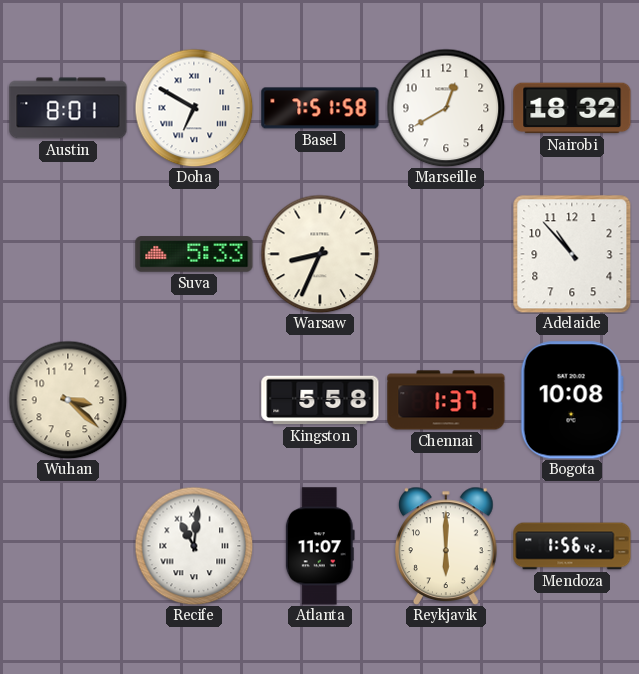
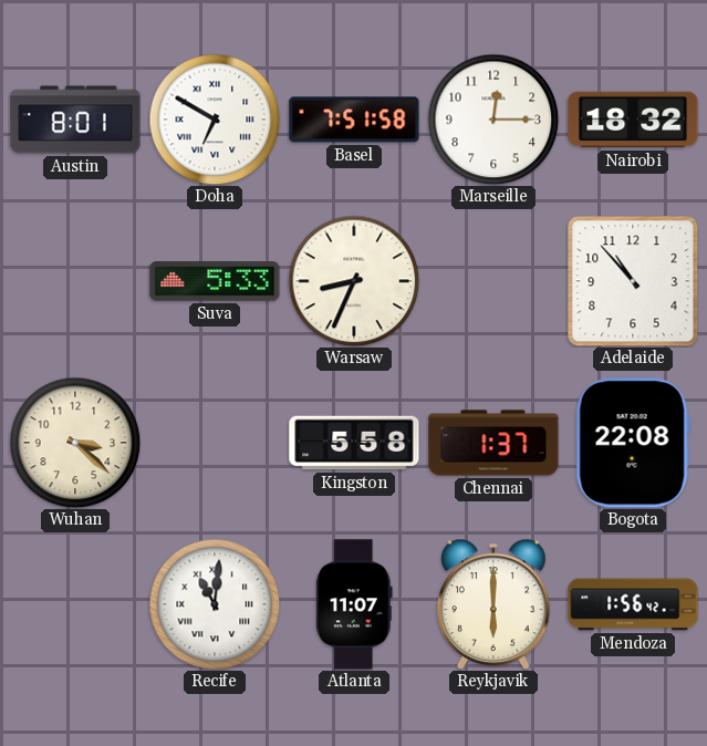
Marseille: 12:40 -> 12:15
Bogota: 10:08 -> 22:08
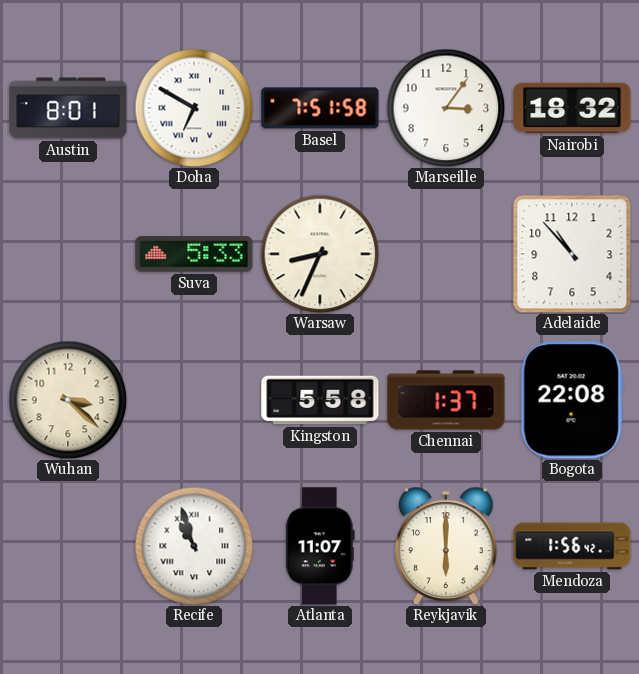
Marseille: 12:15 -> 3:06
Recife: 11:01 -> 10:57
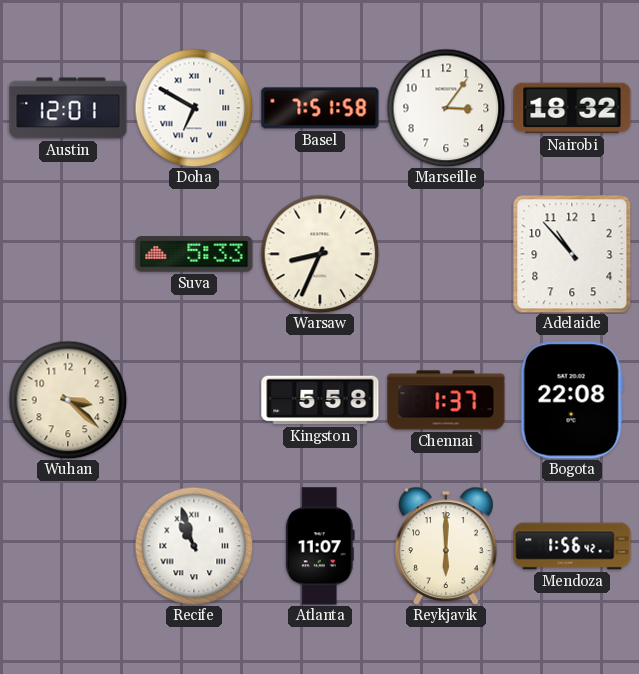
Austin: 8:01 -> 12:01
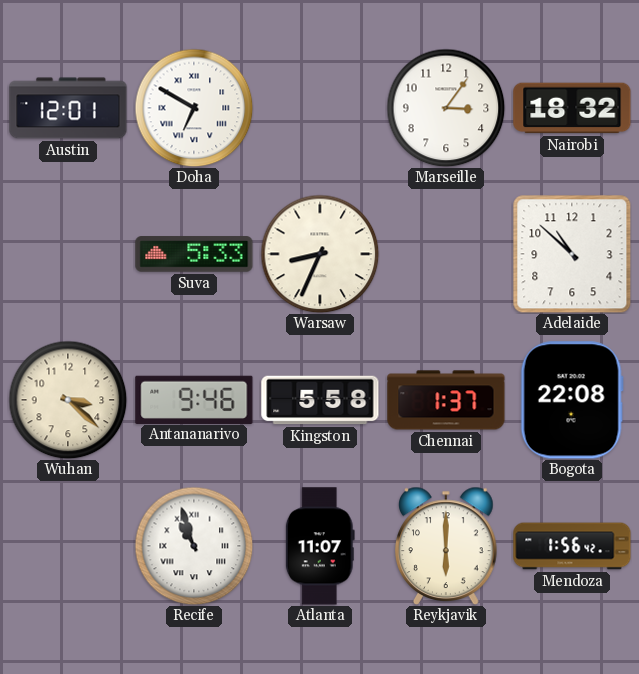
Basel: 7:51 -> none
Adelaide: 10:53 -> 10:52
Antananarivo: none -> 9:46
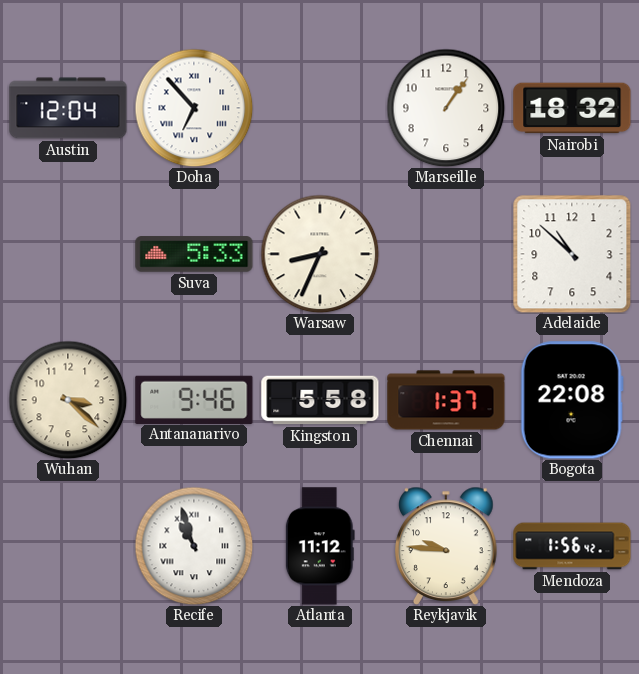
Austin: 12:01 -> 12:04
Doha: 6:50 -> 6:53
Marseille: 3:06 -> 1:06
Atlanta: 11:07 -> 11:12
Reykjavik: 6:00 -> 9:46
